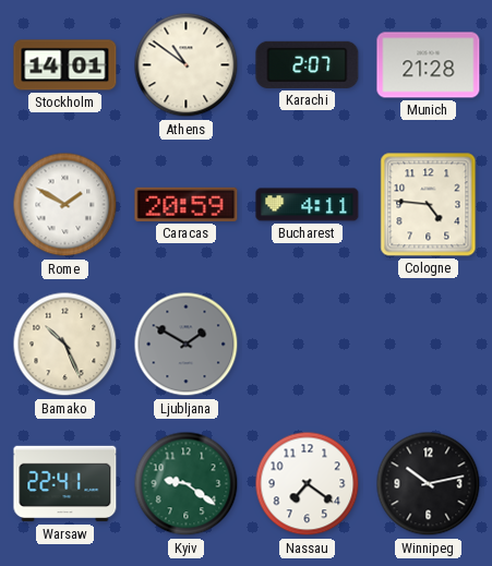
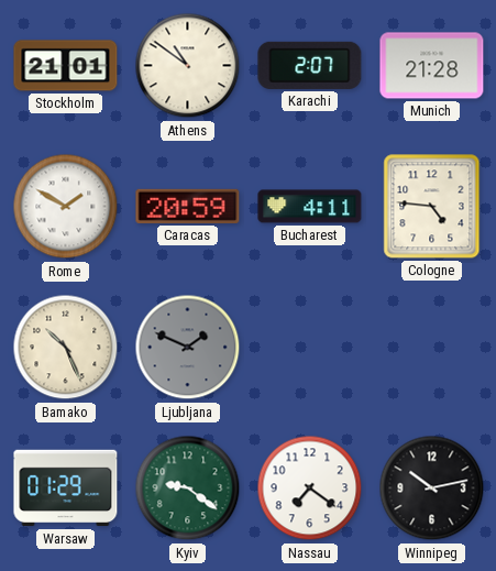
Stockholm: 14:01 -> 21:01
Ljubljana: 1:50 -> 1:49
Warsaw: 22:41 -> 01:29
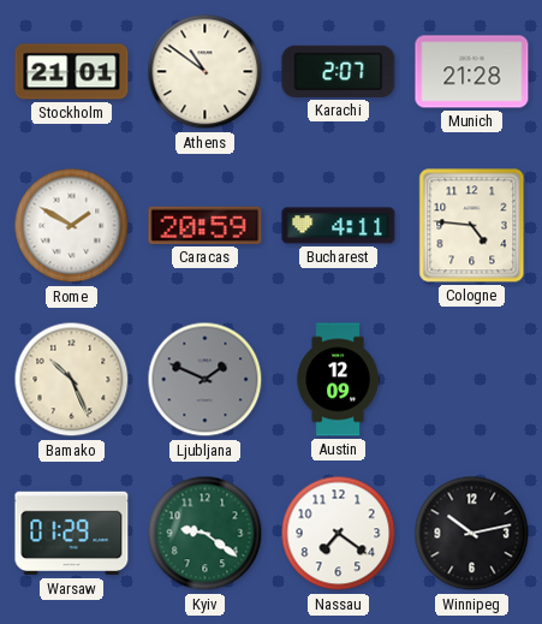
Austin: none -> 12:09
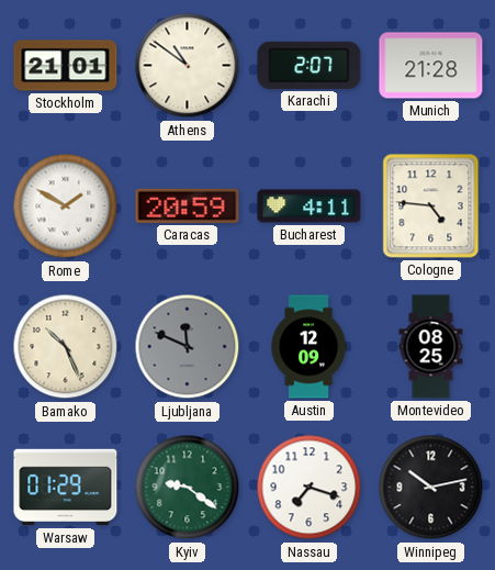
Ljubljana: 1:49 -> 11:49
Montevideo: none -> 08:25
Nassau: 7:21 -> 7:18
